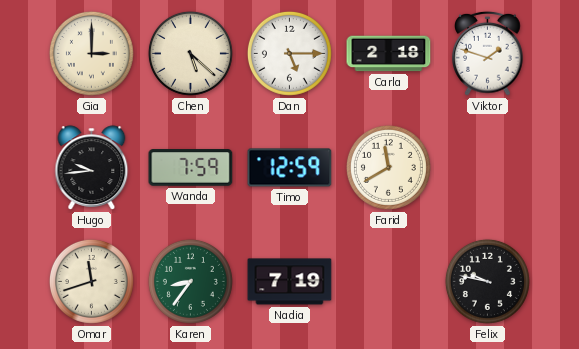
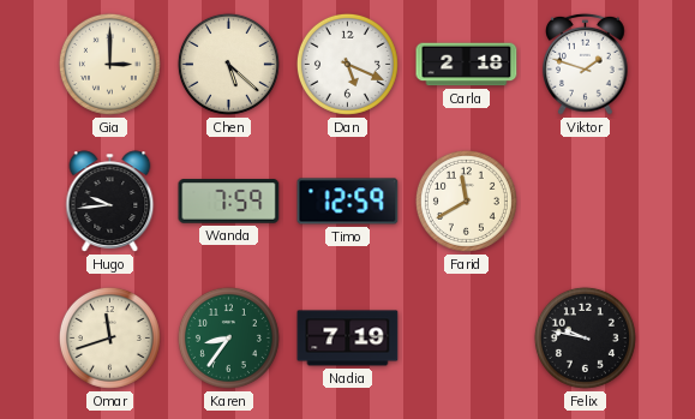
Dan: 5:15 -> 5:19
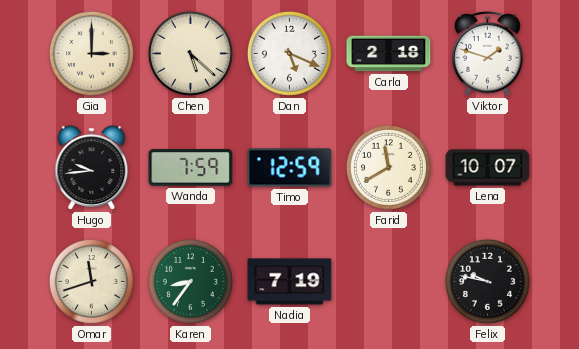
Lena: none -> 10:07
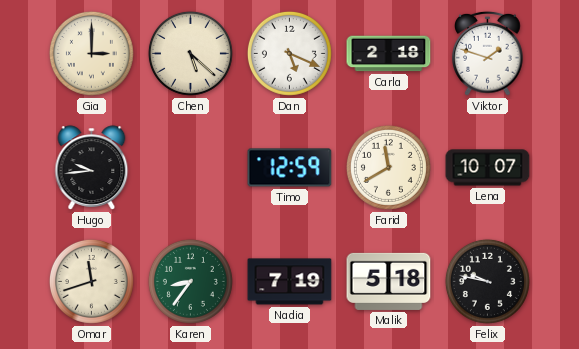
Wanda: 7:59 -> none
Malik: none -> 5:18
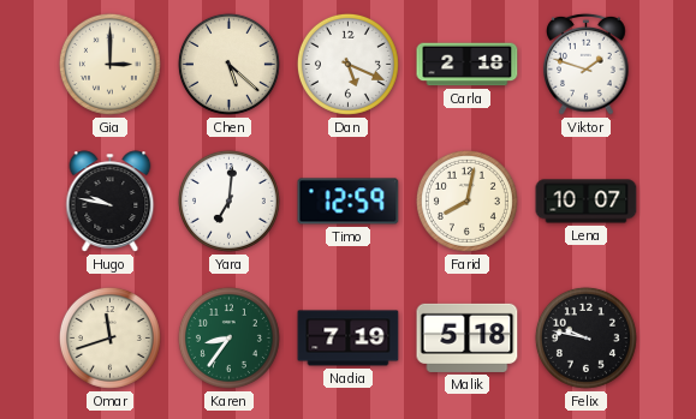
Hugo: 9:44 -> 9:47
Yara: none -> 7:01
Farid: 11:40 -> 8:02
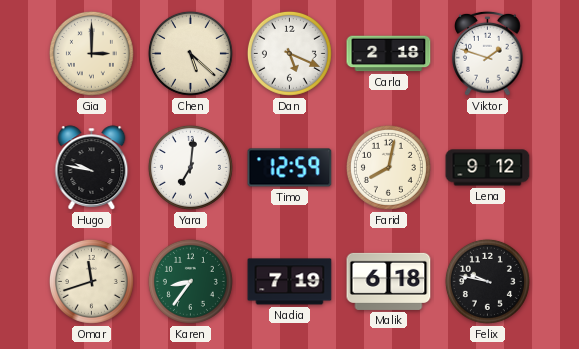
Lena: 10:07 -> 9:12
Malik: 5:18 -> 6:18
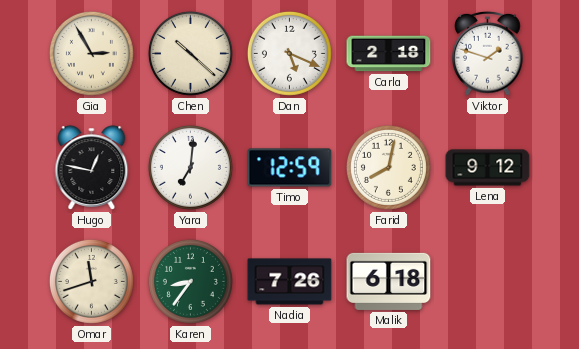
Gia: 3:00 -> 2:55
Chen: 5:22 -> 10:22
Hugo: 9:47 -> 12:47
Nadia: 7:19 -> 7:26
Felix: 9:47 -> none
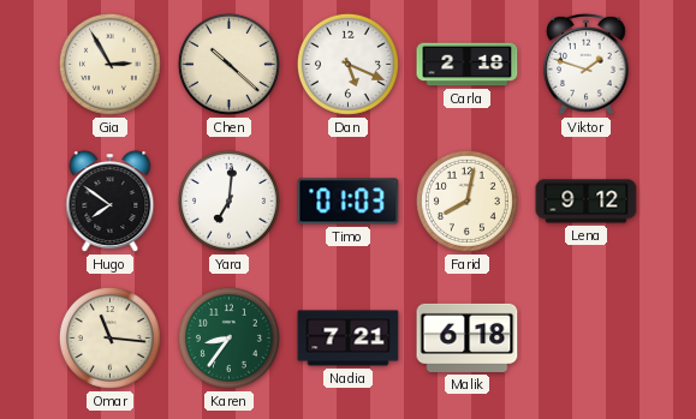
Hugo: 12:47 -> 7:51
Timo: 12:59 -> 01:03
Omar: 11:42 -> 11:16
Nadia: 7:26 -> 7:21
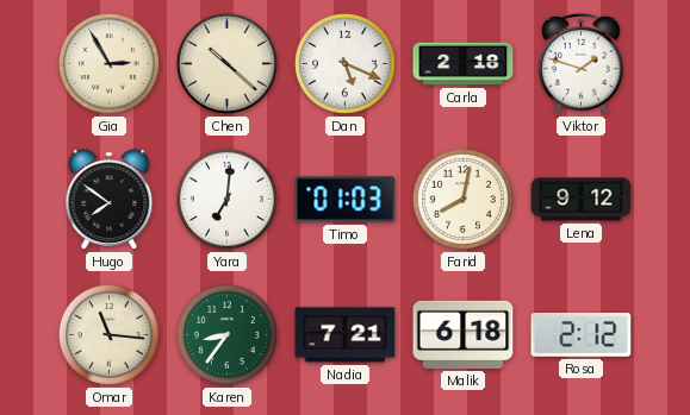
Rosa: none -> 2:12
